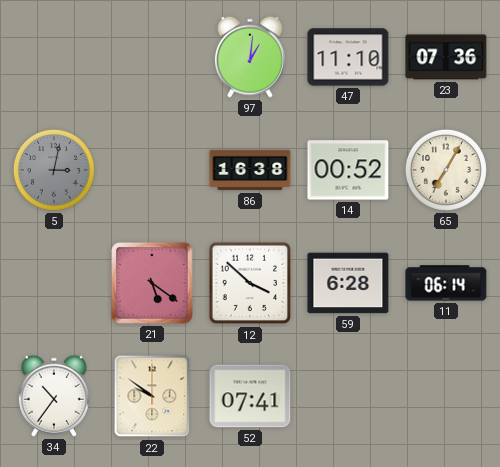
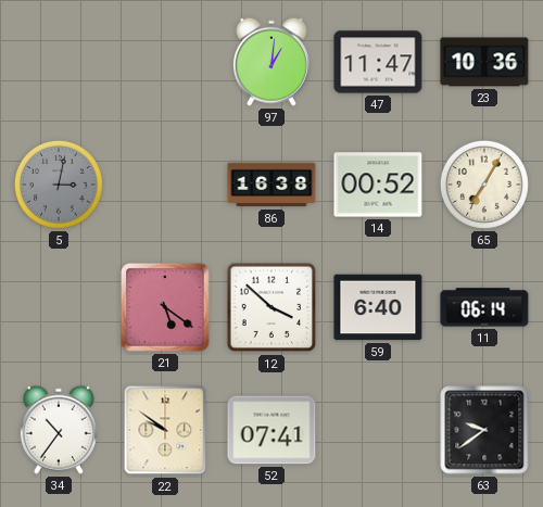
47: 11:10 -> 11:47
23: 07:36 -> 10:36
59: 6:28 -> 6:40
63: none -> 9:39
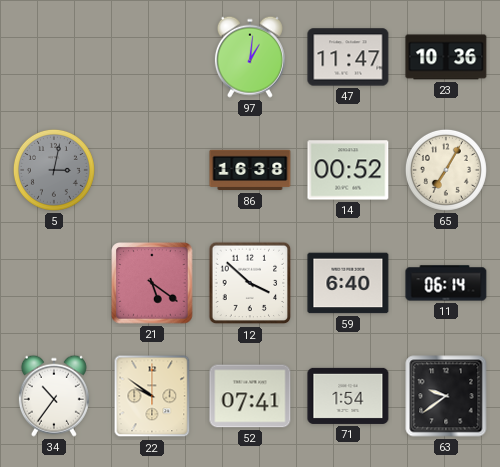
71: none -> 1:54
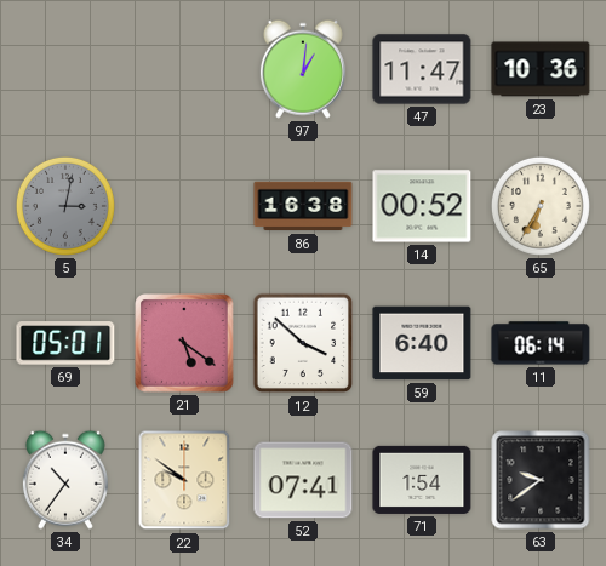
65: 7:05 -> 6:35
69: none -> 05:01
